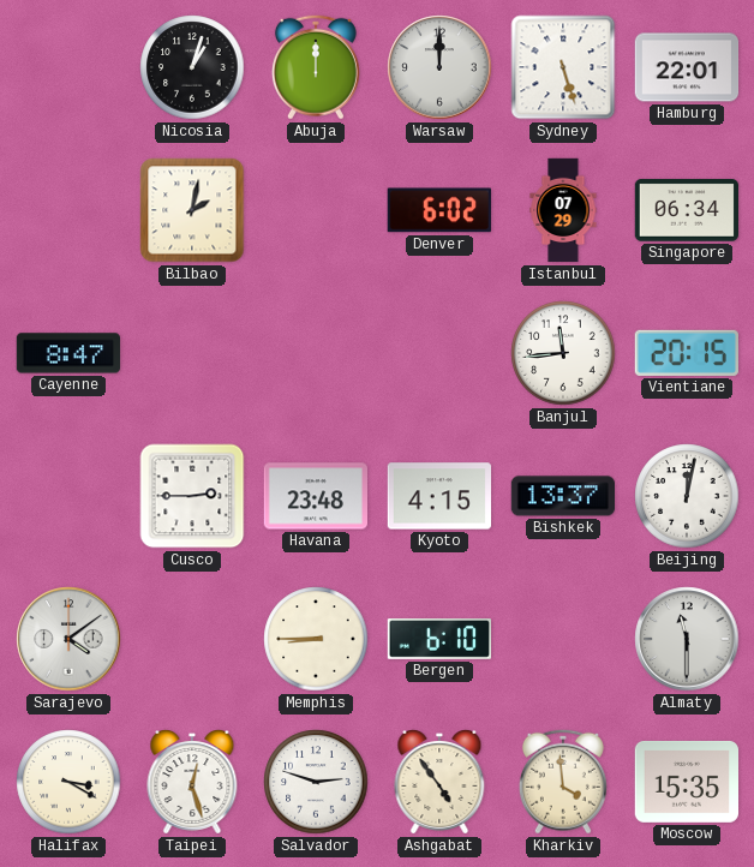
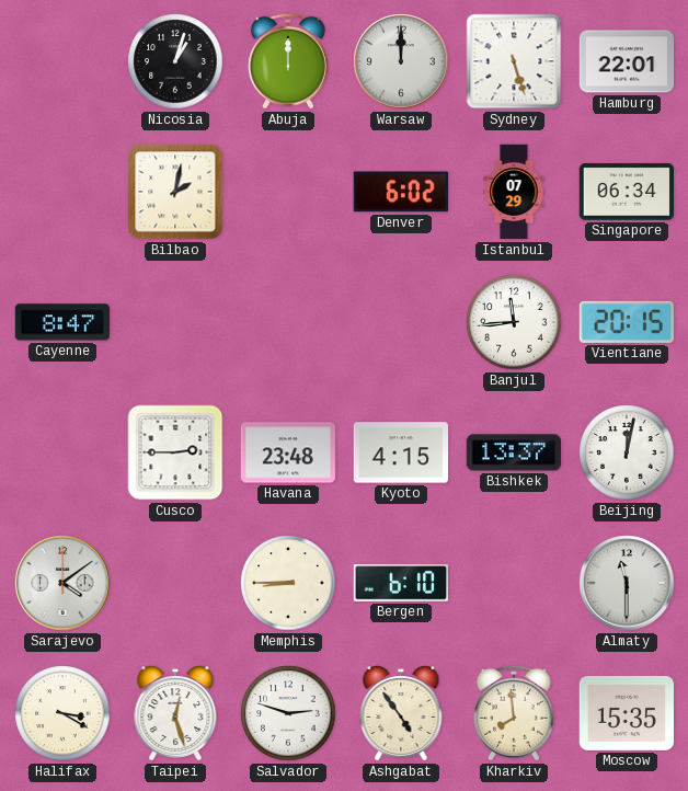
Kharkiv: 3:59 -> 7:59
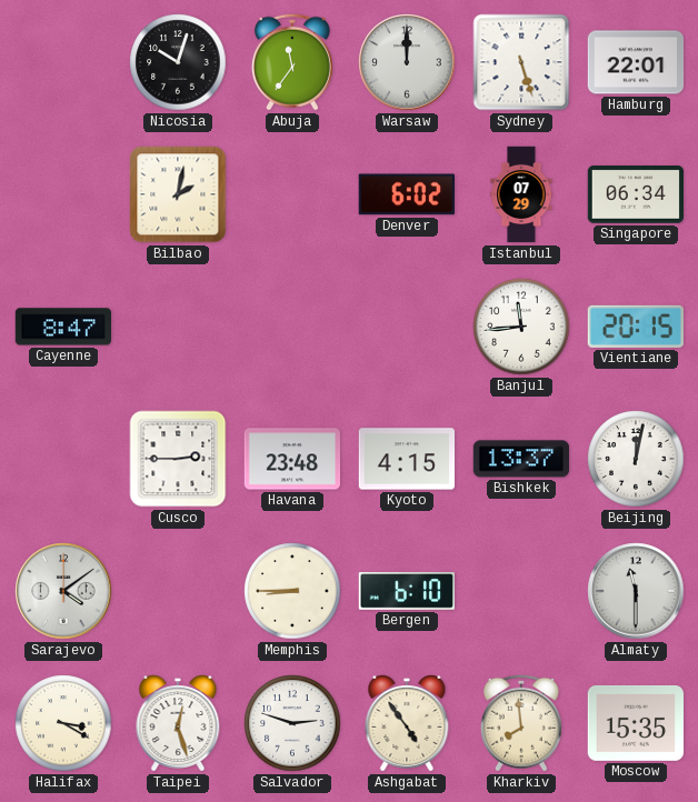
Nicosia: 1:03 -> 10:03
Abuja: 12:00 -> 11:36
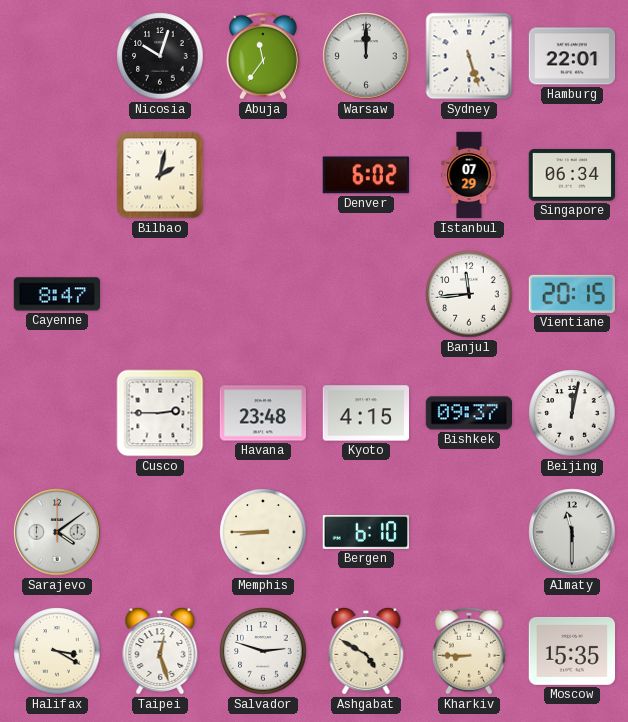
Bishkek: 13:37 -> 09:37
Ashgabat: 4:54 -> 4:50
Kharkiv: 7:59 -> 8:45
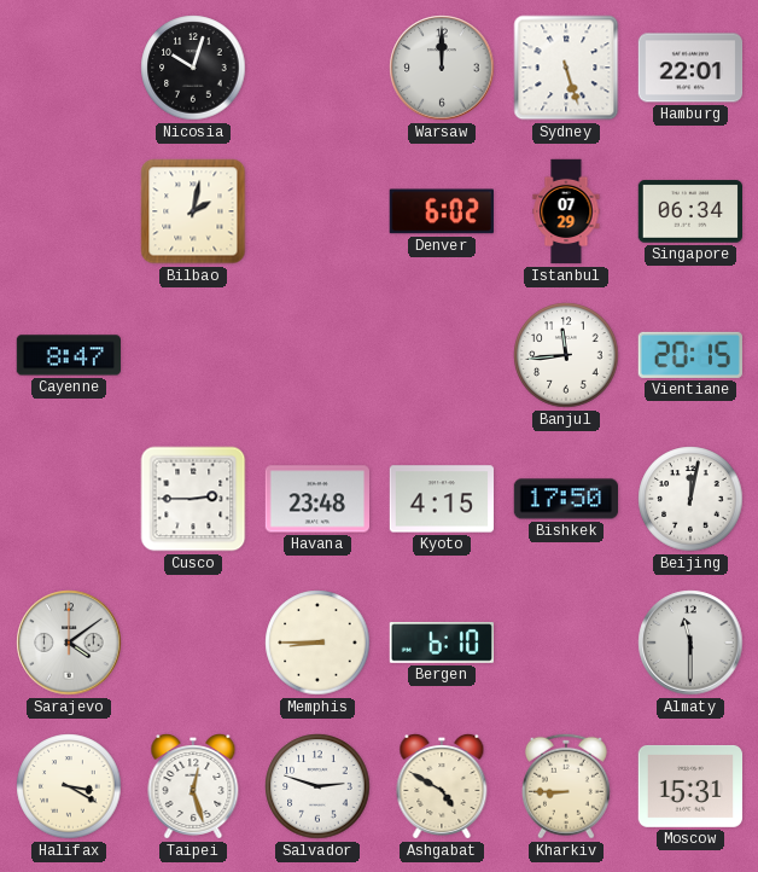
Abuja: 11:36 -> none
Bishkek: 09:37 -> 17:50
Moscow: 15:35 -> 15:31
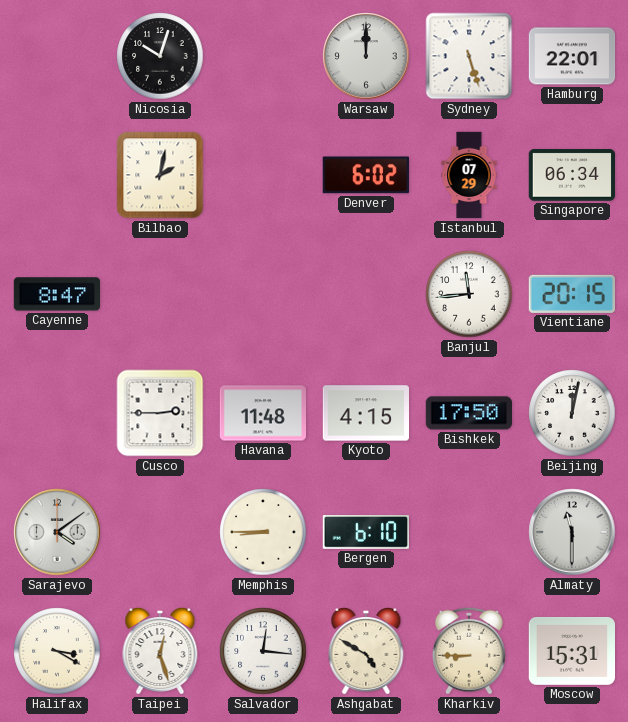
Havana: 23:48 -> 11:48
Salvador: 2:48 -> 12:16
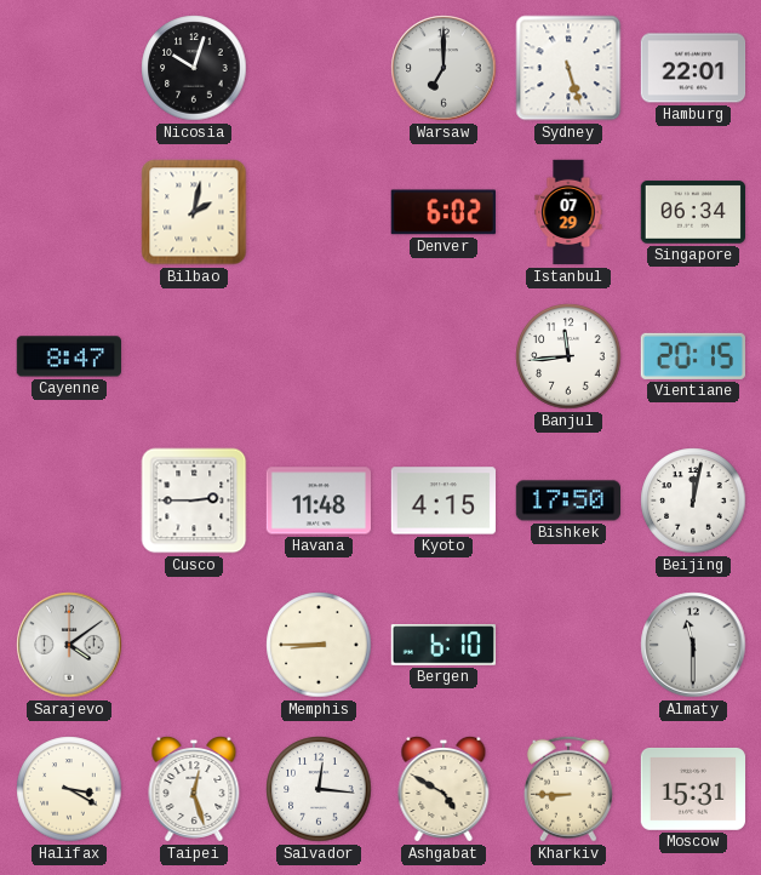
Warsaw: 12:00 -> 7:00
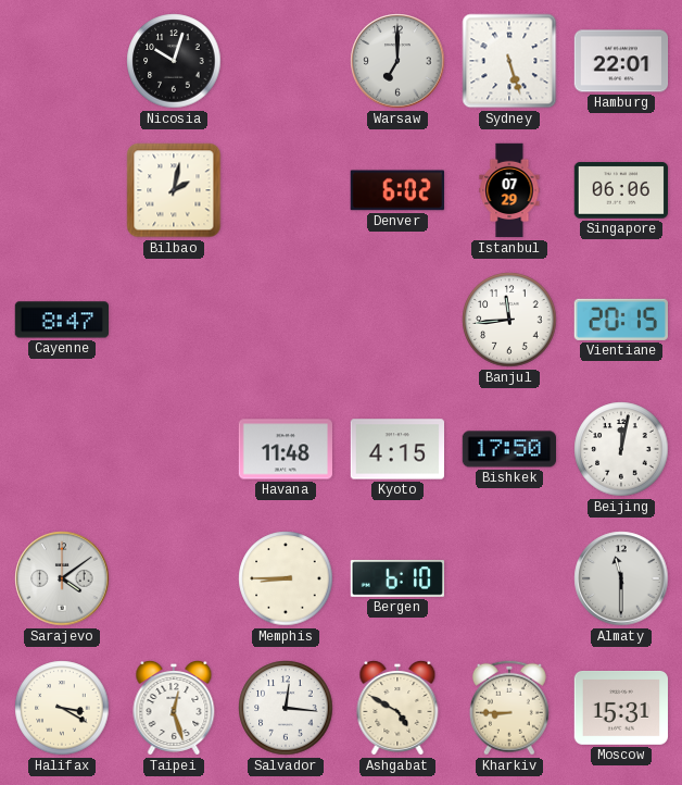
Singapore: 06:34 -> 06:06
Cusco: 2:45 -> none
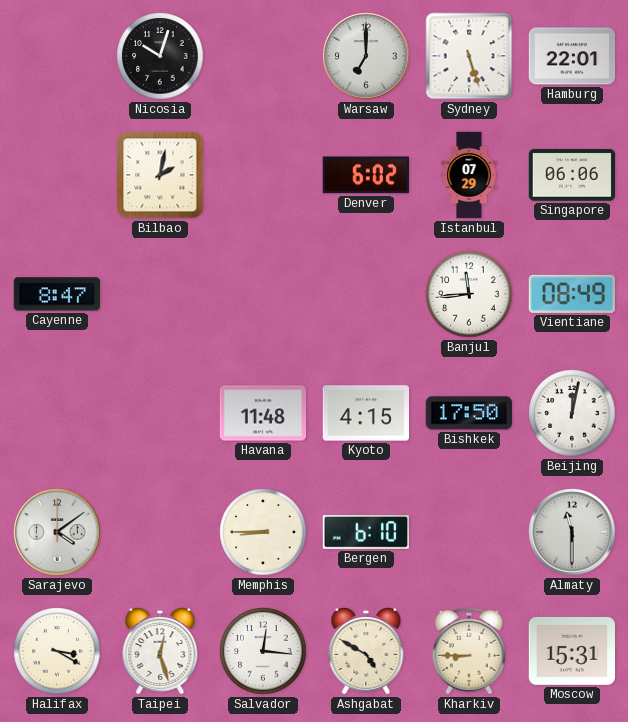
Vientiane: 20:15 -> 08:49
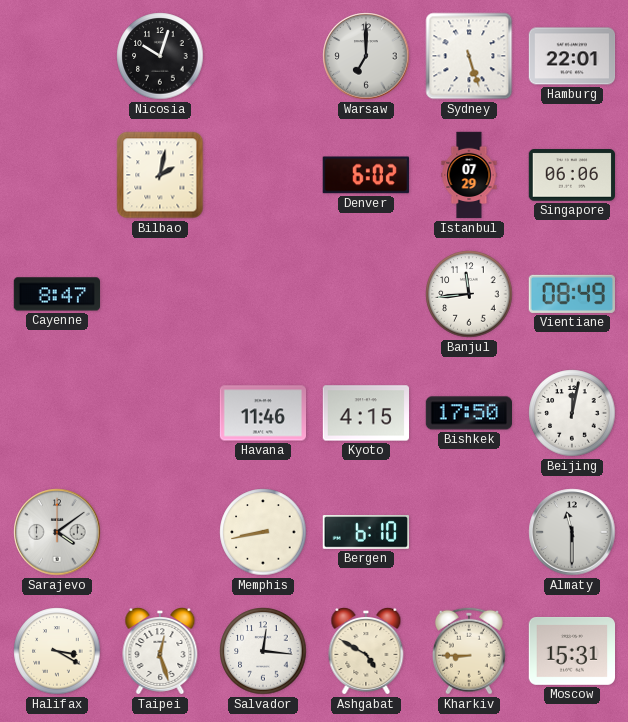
Havana: 11:48 -> 11:46
Memphis: 8:45 -> 8:43
